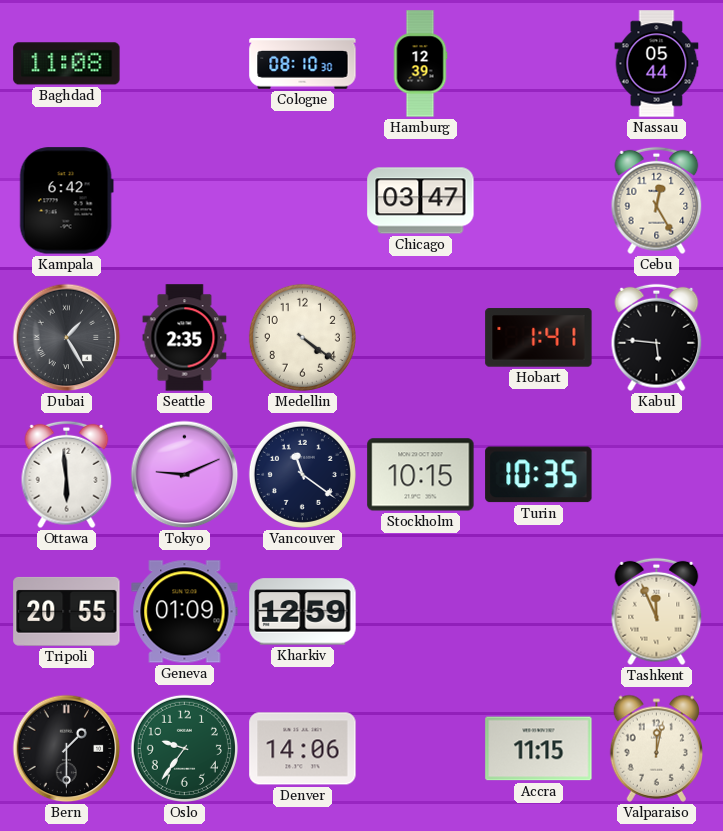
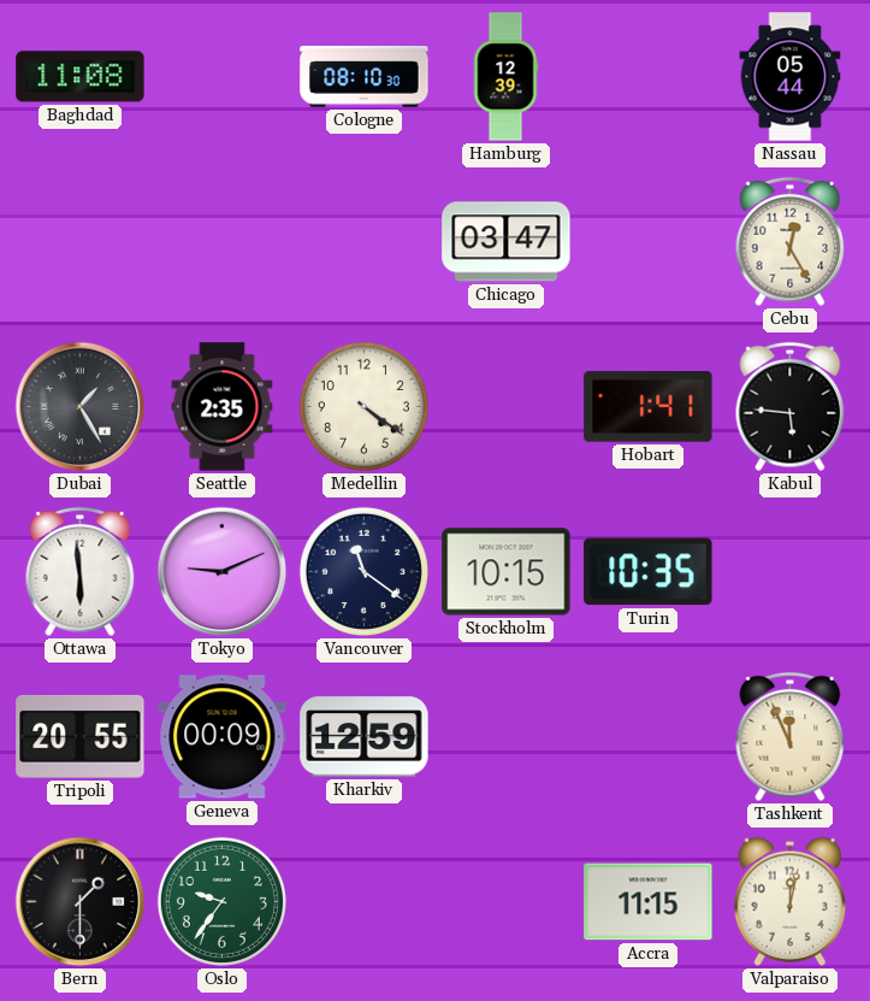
Kampala: 6:42 -> none
Geneva: 01:09 -> 00:09
Denver: 14:06 -> none
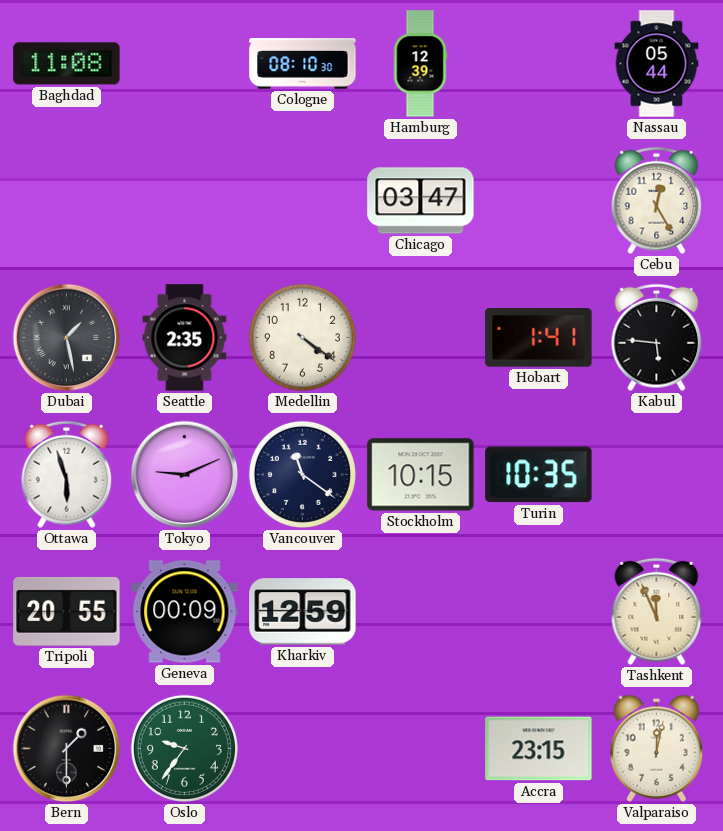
Dubai: 1:25 -> 1:28
Ottawa: 5:59 -> 5:57
Accra: 11:15 -> 23:15
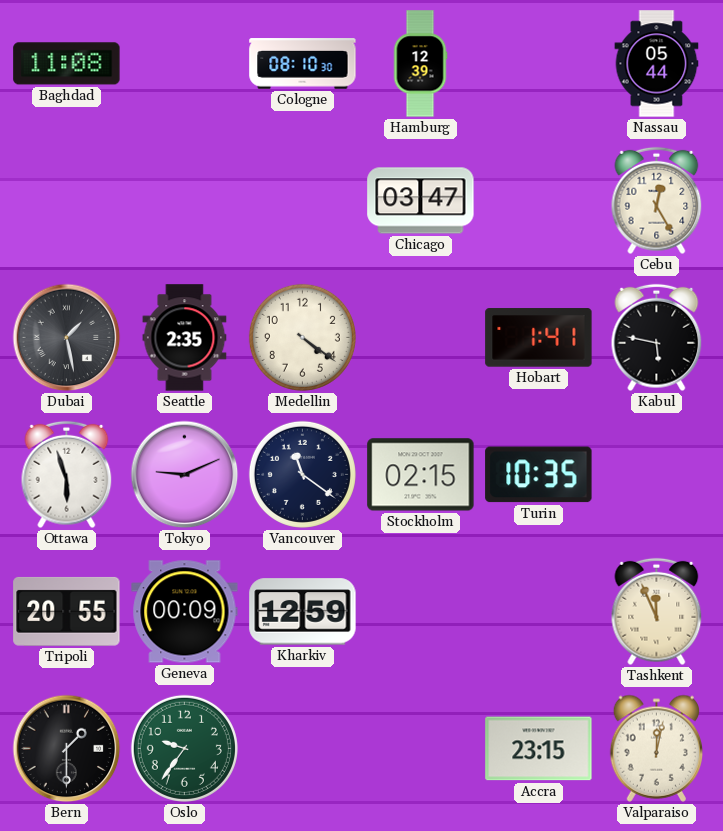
Kabul: 5:46 -> 5:47
Stockholm: 10:15 -> 02:15
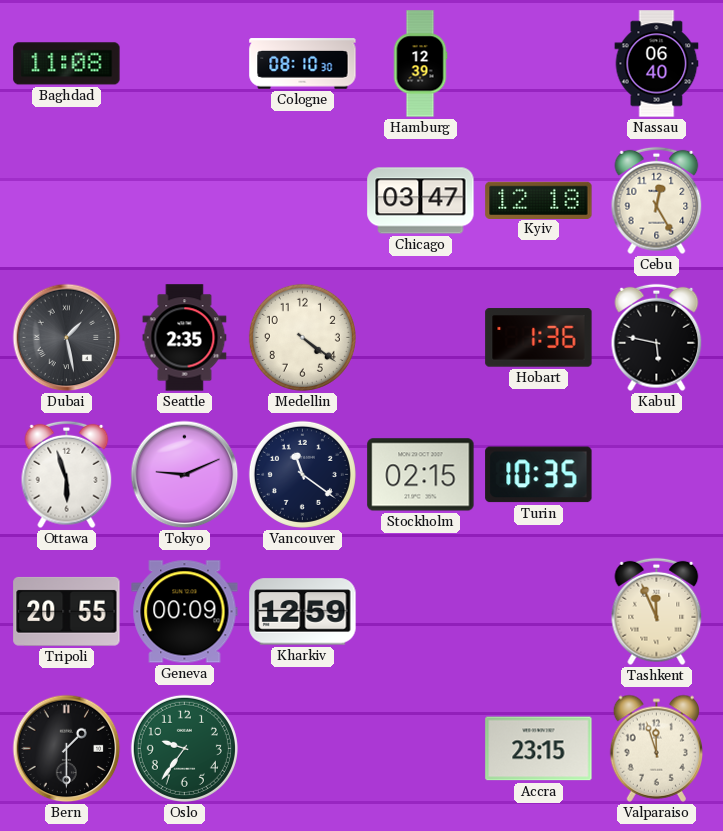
Nassau: 05:44 -> 06:40
Kyiv: none -> 12:18
Hobart: 1:41 -> 1:36
Valparaiso: 12:02 -> 11:57
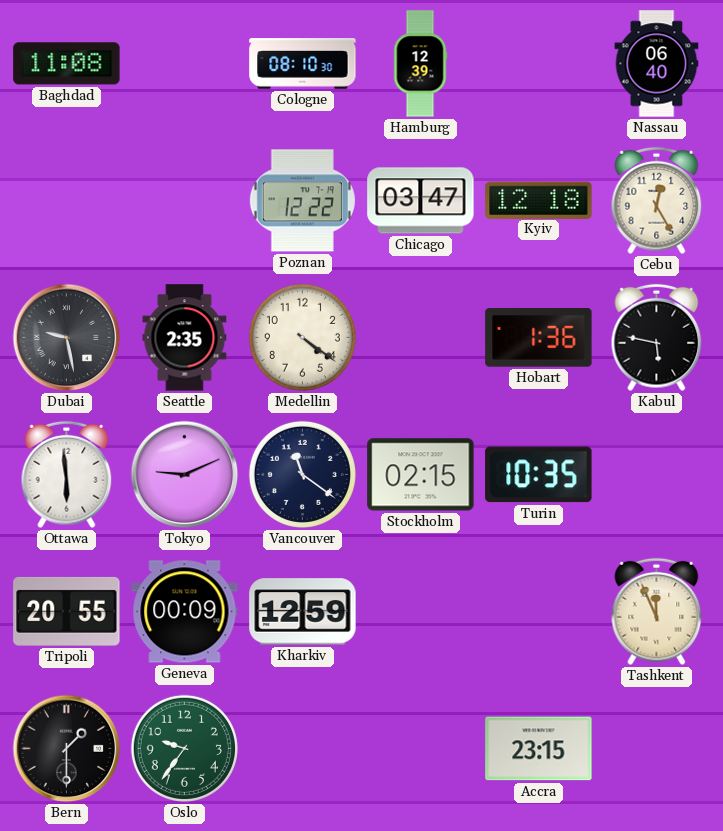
Poznan: none -> 12:22
Dubai: 1:28 -> 9:28
Ottawa: 5:57 -> 5:59
Valparaiso: 11:57 -> none
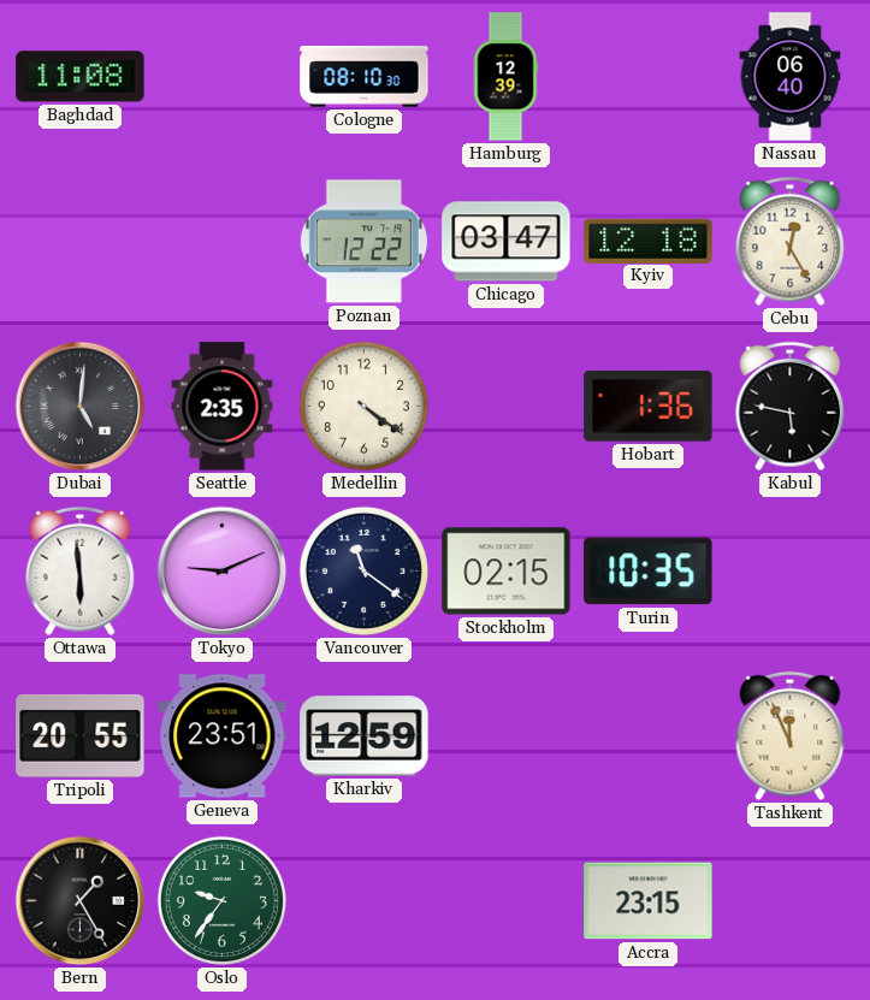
Dubai: 9:28 -> 5:01
Geneva: 00:09 -> 23:51
Bern: 1:30 -> 1:25
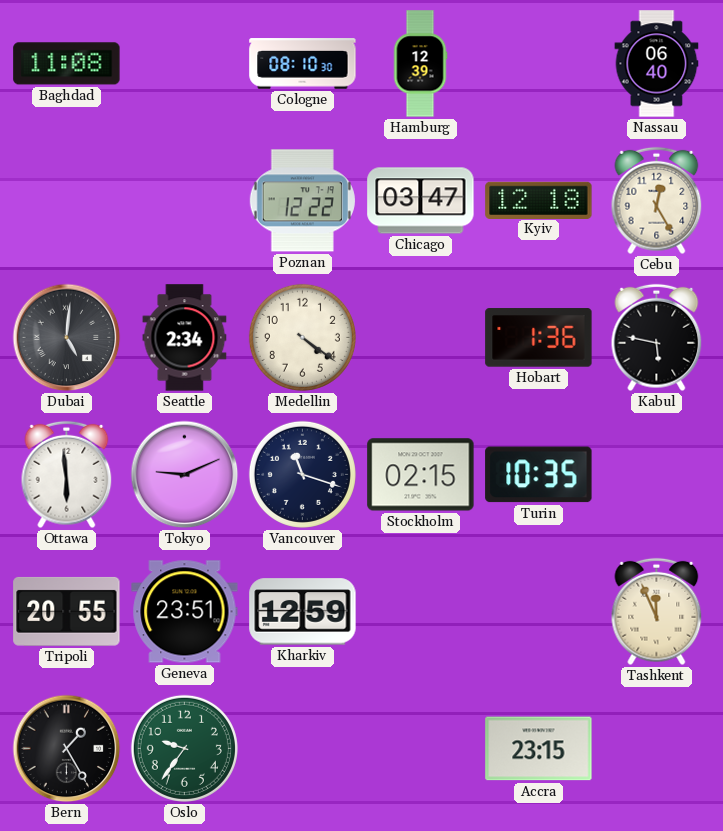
Seattle: 2:35 -> 2:34
Vancouver: 11:21 -> 11:18
